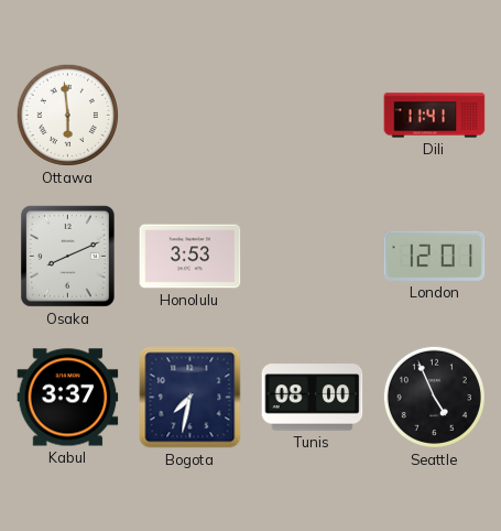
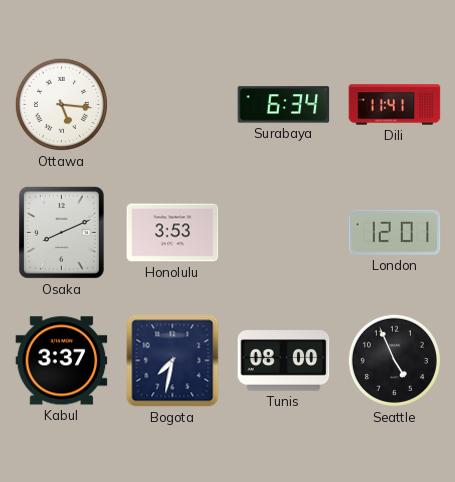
Ottawa: 5:59 -> 5:16
Surabaya: none -> 6:34
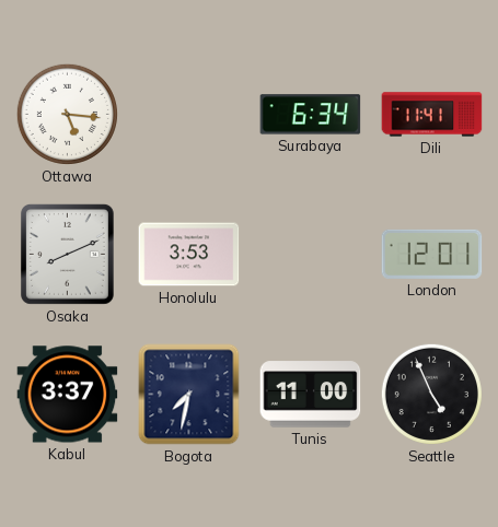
Tunis: 08:00 -> 11:00
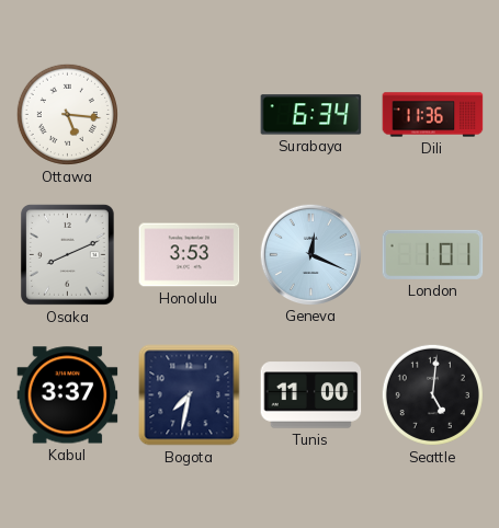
Dili: 11:41 -> 11:36
Geneva: none -> 12:19
London: 12:01 -> 1:01
Seattle: 4:56 -> 5:01
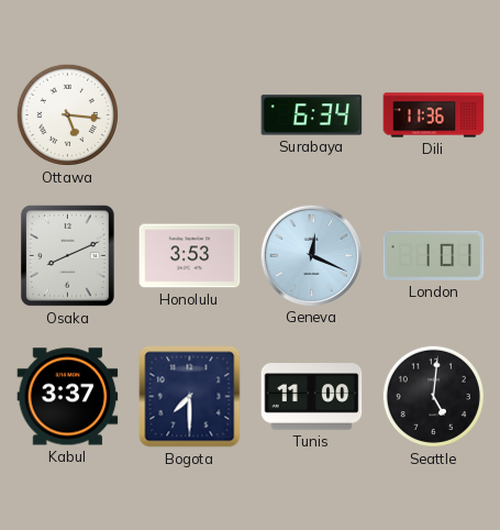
Bogota: 7:32 -> 7:30
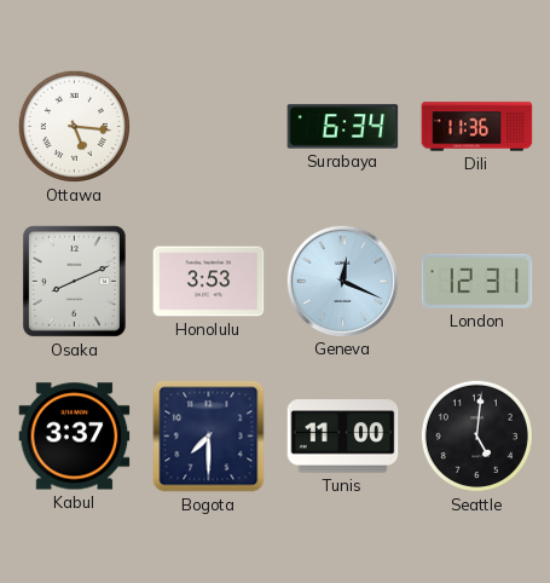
London: 1:01 -> 12:31
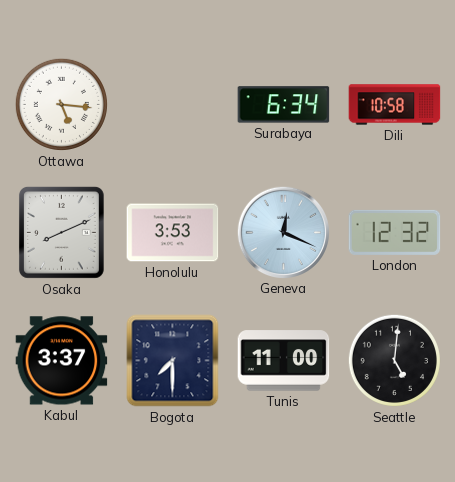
Dili: 11:36 -> 10:58
London: 12:31 -> 12:32
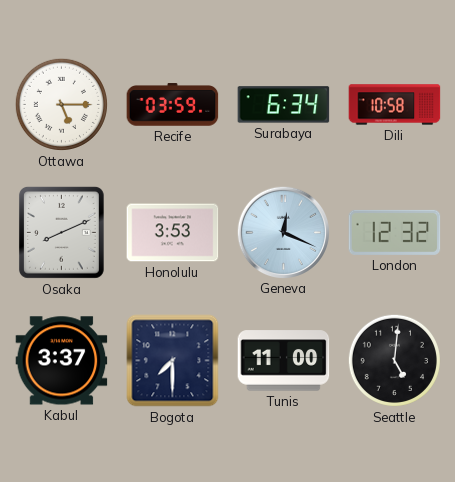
Ottawa: 5:16 -> 5:15
Recife: none -> 03:59
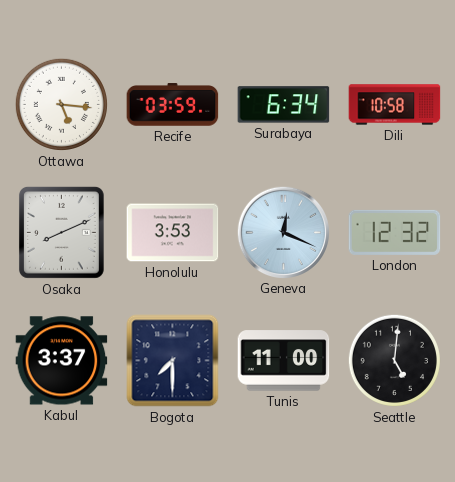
Ottawa: 5:15 -> 5:16
